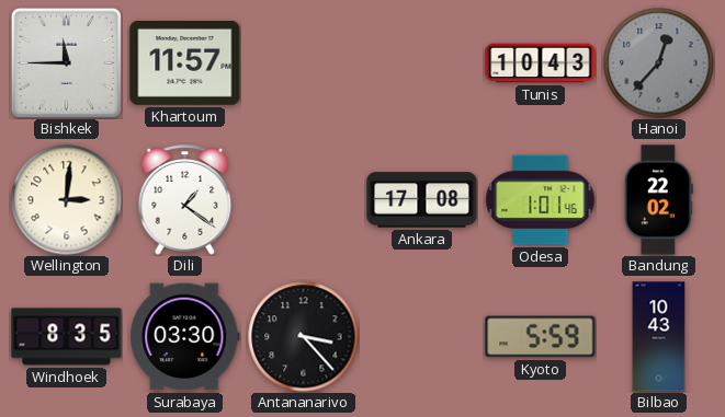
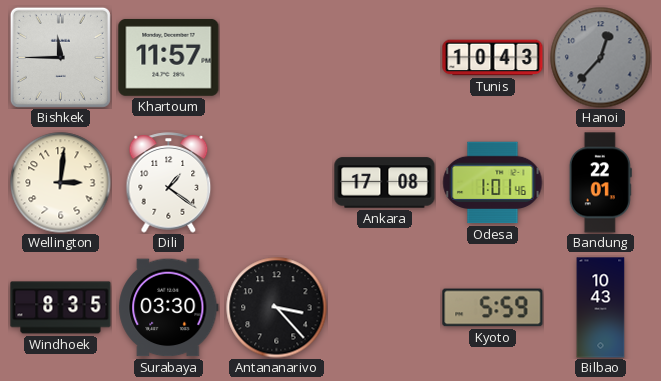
Bandung: 22:02 -> 22:01
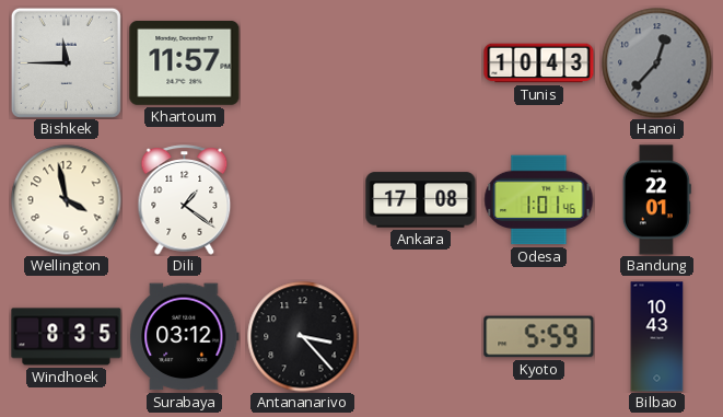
Wellington: 3:01 -> 3:58
Surabaya: 03:30 -> 03:12
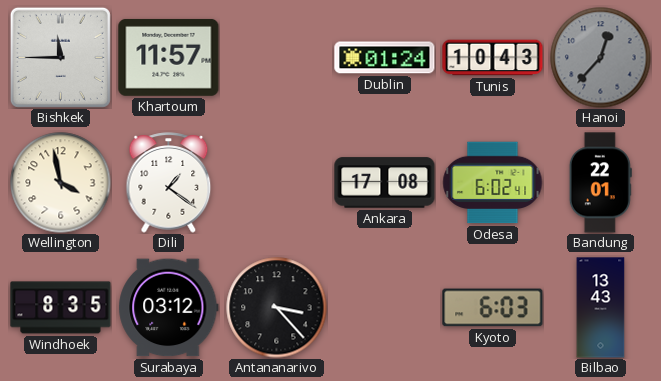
Dublin: none -> 01:24
Odesa: 1:01 -> 6:02
Kyoto: 5:59 -> 6:03
Bilbao: 10:43 -> 13:43
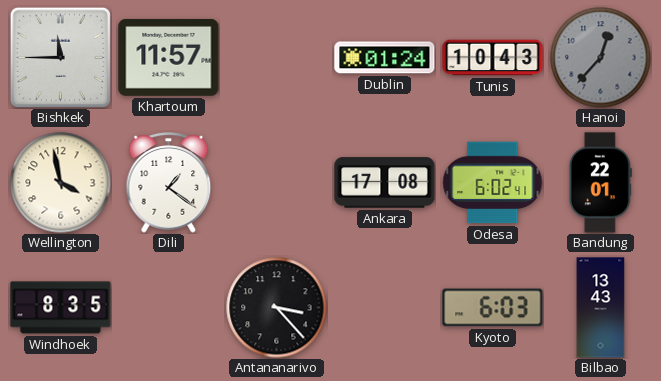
Surabaya: 03:12 -> none
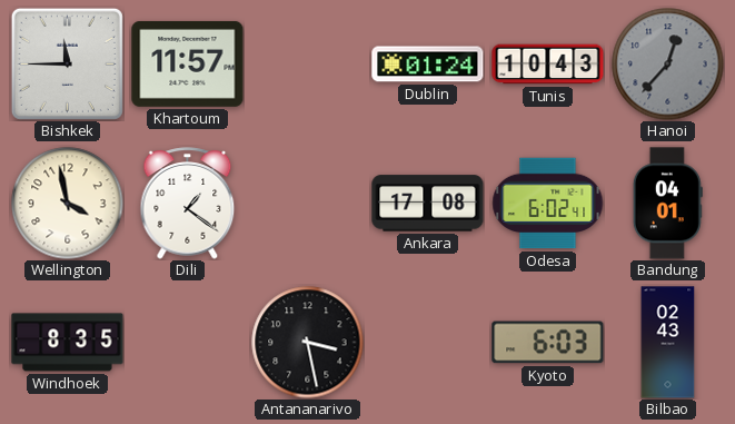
Bandung: 22:01 -> 04:01
Antananarivo: 3:23 -> 3:28
Bilbao: 13:43 -> 02:43
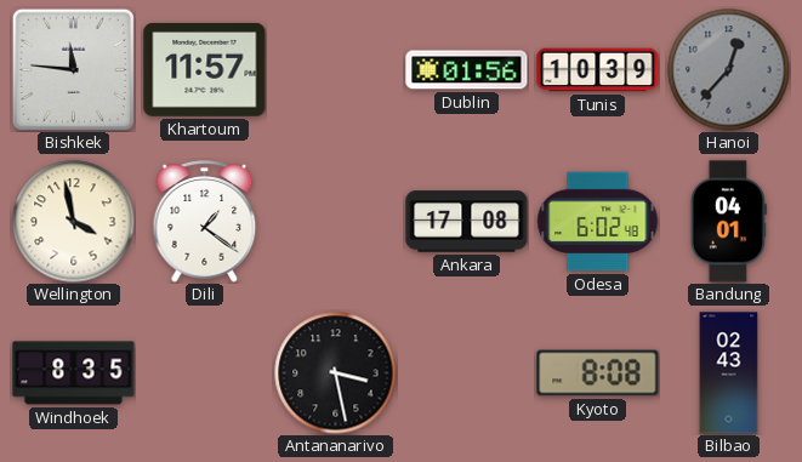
Bishkek: 11:45 -> 11:46
Dublin: 01:24 -> 01:56
Tunis: 10:43 -> 10:39
Odesa: 6:02:41 -> 6:02:48
Kyoto: 6:03 -> 8:08
